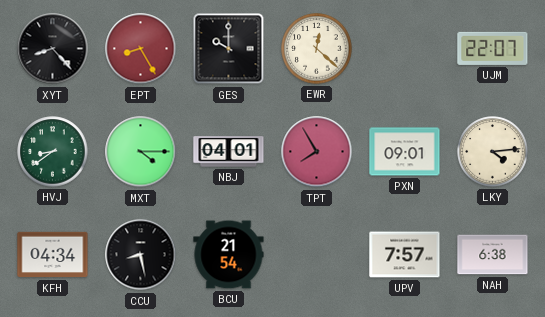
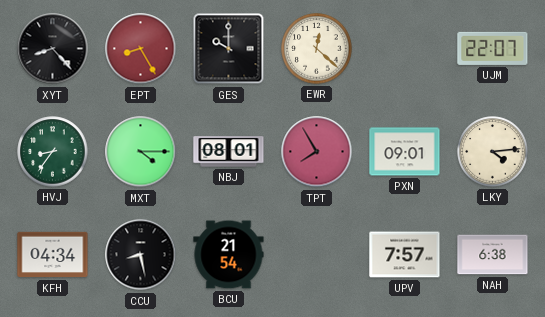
HVJ: 8:39 -> 8:36
NBJ: 04:01 -> 08:01
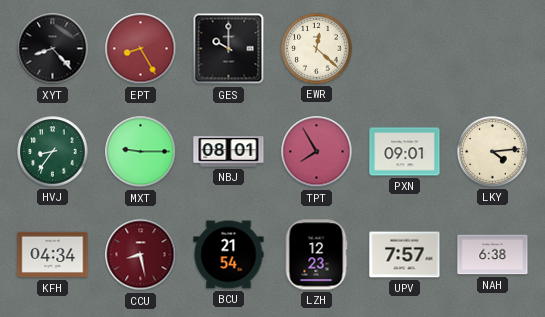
UJM: 22:07 -> none
MXT: 4:15 -> 9:15
CCU dial: black -> burgundy
LZH: none -> 12:23
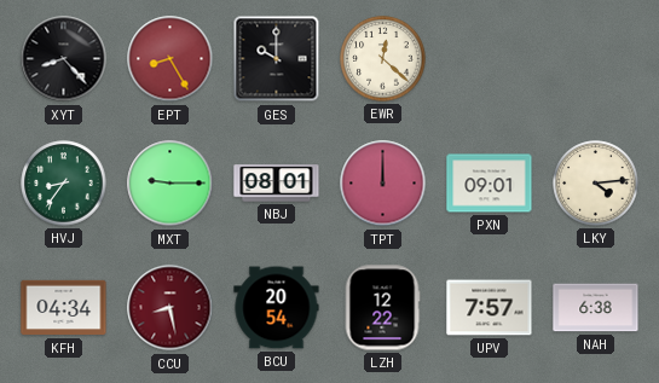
TPT: 7:55 -> 12:00
BCU: 21:54 -> 20:54
LZH: 12:23 -> 12:22
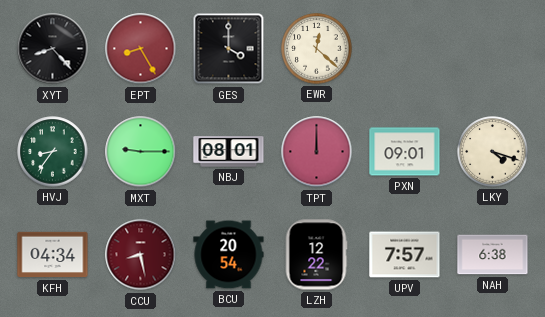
GES: 10:00 -> 4:00
LKY: 4:14 -> 4:18
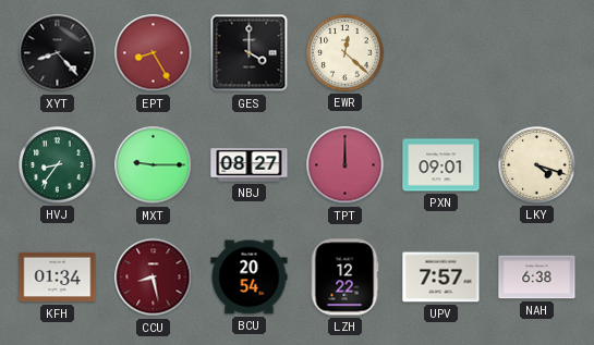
NBJ: 08:01 -> 08:27
KFH: 04:34 -> 01:34
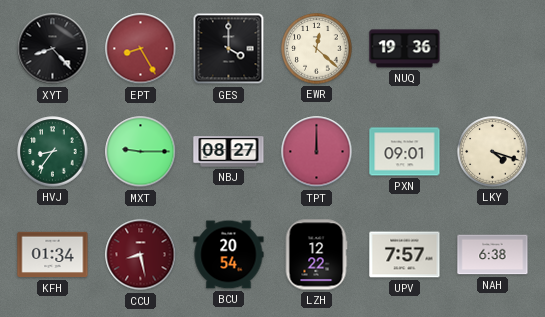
NUQ: none -> 19:36
